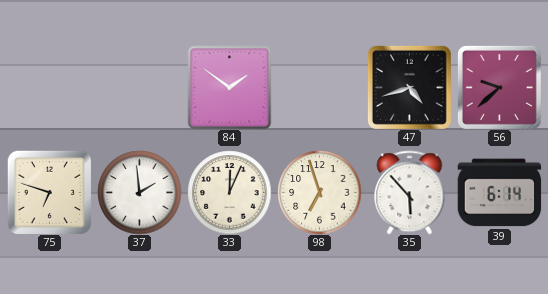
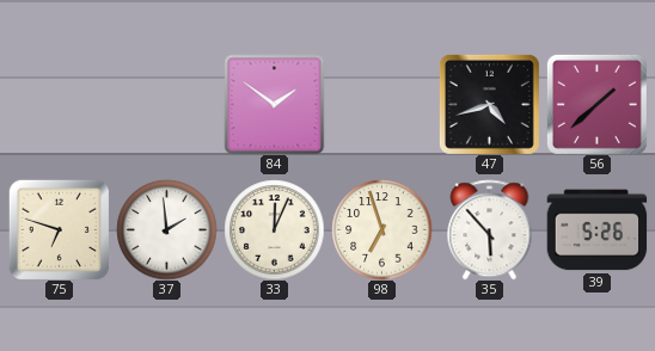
56: 9:38 -> 1:38
39: 6:14 -> 5:26
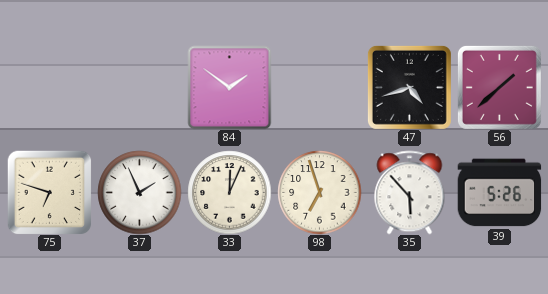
37: 1:59 -> 1:56
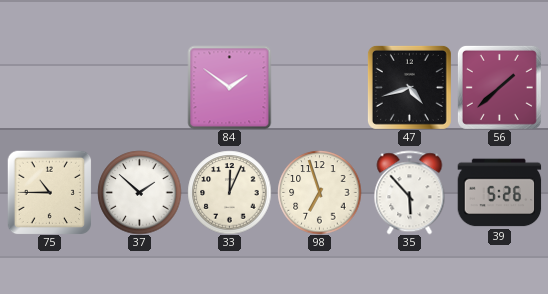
75: 6:48 -> 10:45
37: 1:56 -> 1:52
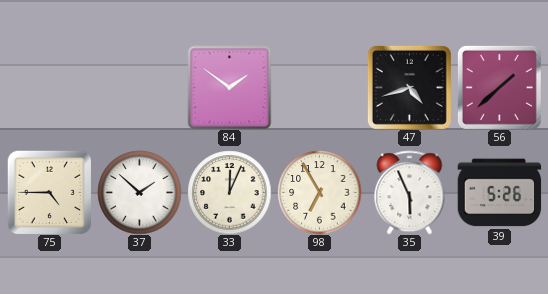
75: 10:45 -> 4:45
98: 6:57 -> 6:55
35: 5:53 -> 5:56
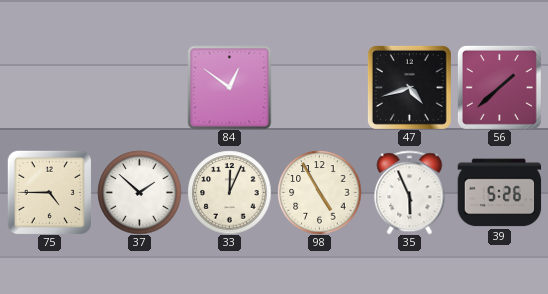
84: 1:51 -> 12:51
98: 6:55 -> 4:55
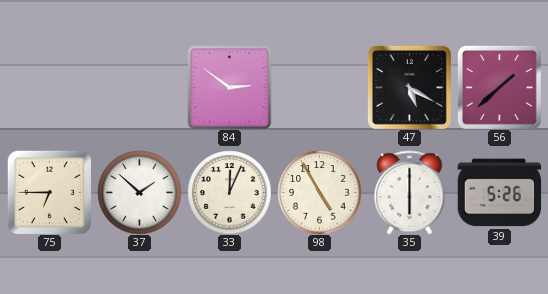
84: 12:51 -> 2:51
47: 4:42 -> 5:20
75: 4:45 -> 6:45
35: 5:56 -> 6:00
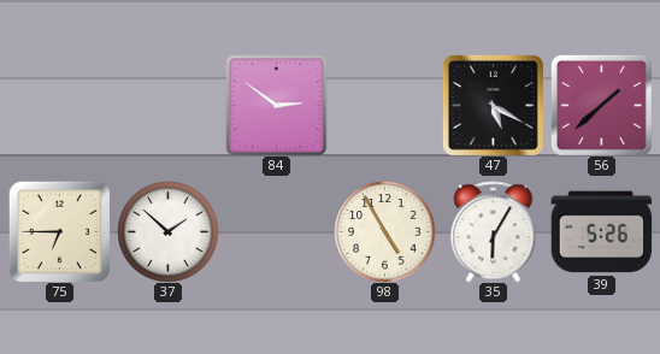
33: 12:04 -> none
35: 6:00 -> 6:05
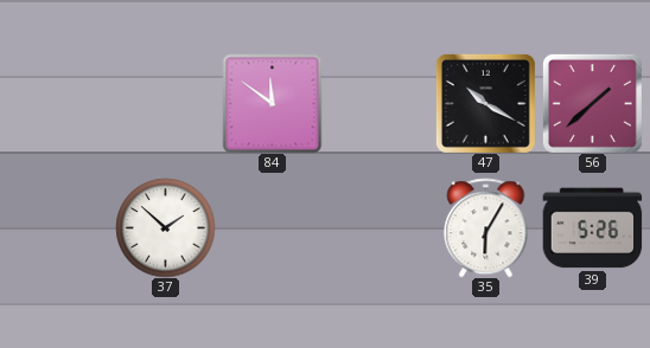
84: 2:51 -> 11:51
47: 5:20 -> 10:20
75: 6:45 -> none
98: 4:55 -> none
